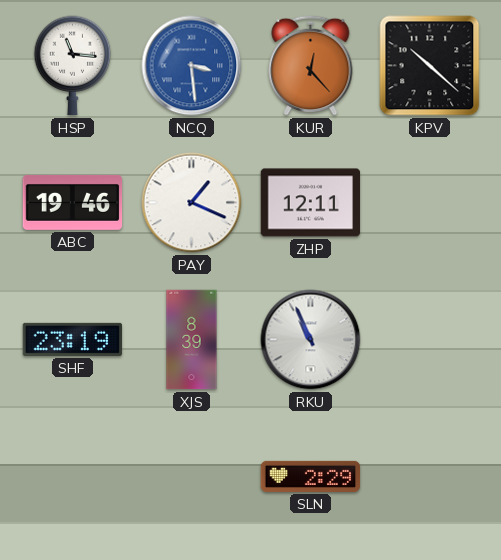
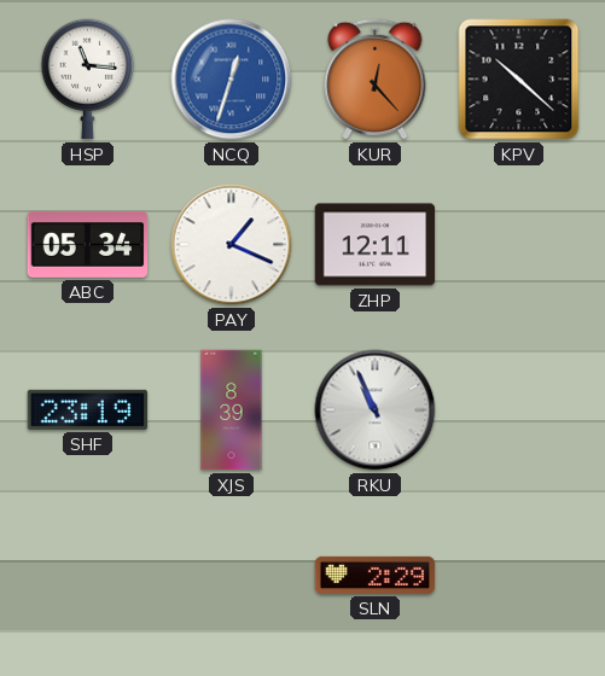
NCQ: 3:29 -> 12:33
ABC: 19:46 -> 05:34
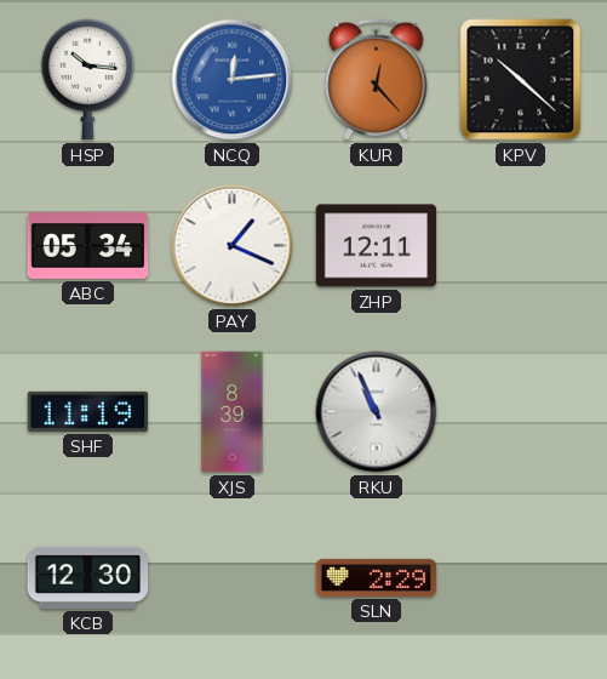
HSP: 11:16 -> 10:16
NCQ: 12:33 -> 12:14
SHF: 23:19 -> 11:19
KCB: none -> 12:30
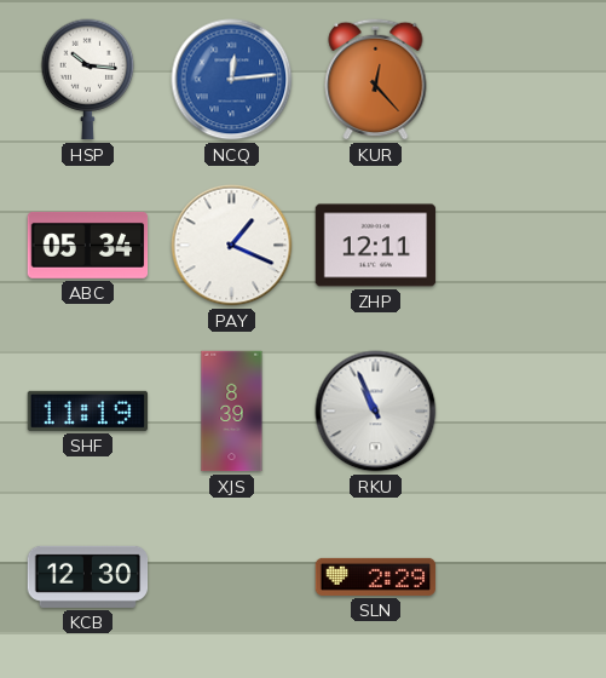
KPV: 10:22 -> none
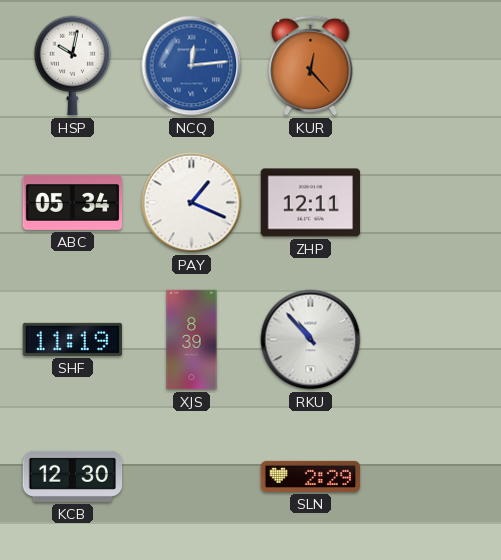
HSP: 10:16 -> 10:02
RKU: 10:56 -> 10:53
